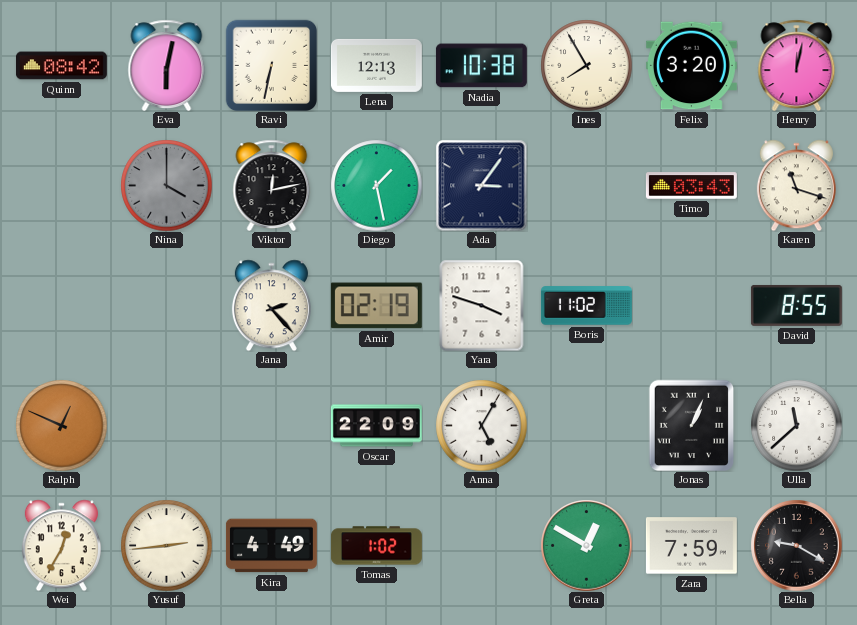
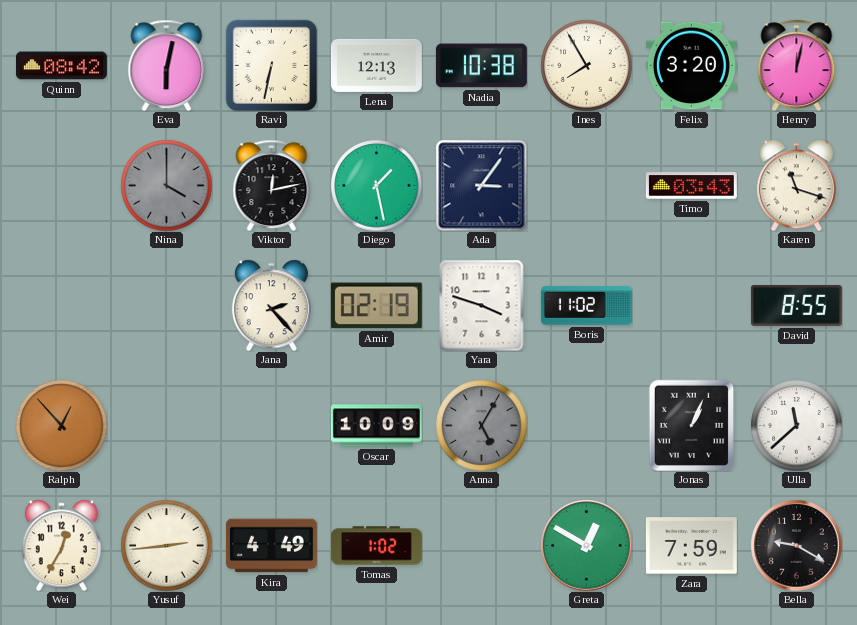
Ralph: 12:49 -> 12:53
Oscar: 22:09 -> 10:09
Anna dial: white -> grey
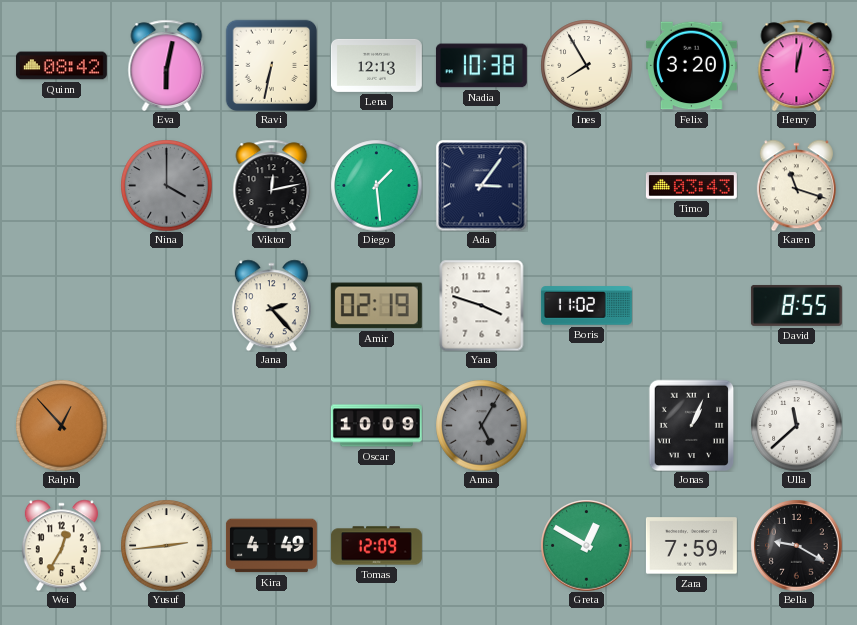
Diego: 1:28 -> 1:29
Tomas: 1:02 -> 12:09
